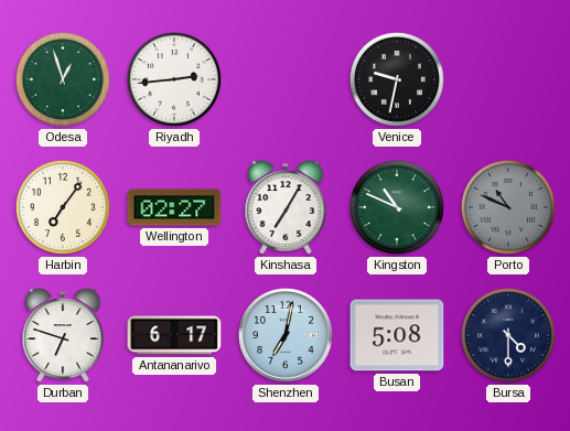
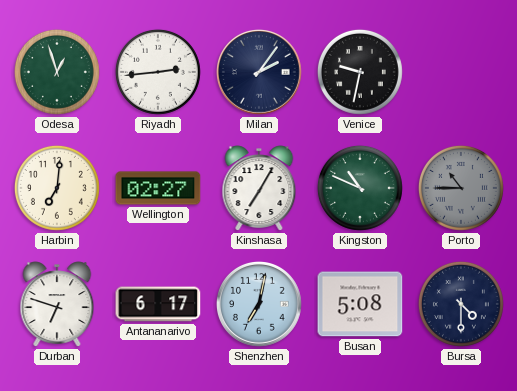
Milan: none -> 2:06
Harbin: 7:06 -> 7:01
Porto: 10:49 -> 10:45
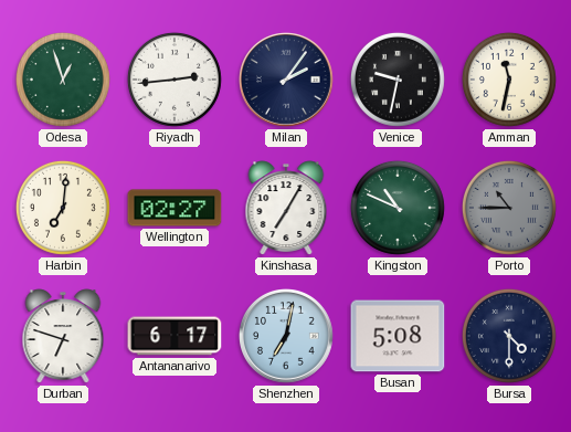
Amman: none -> 11:32
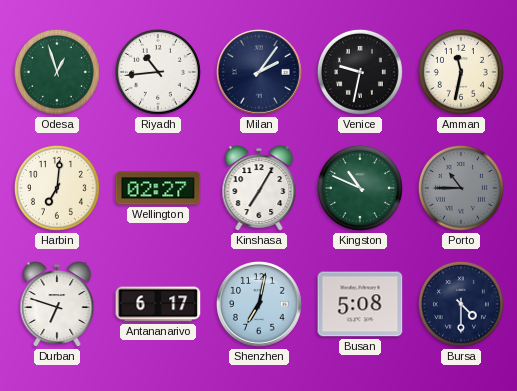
Riyadh: 2:44 -> 10:44
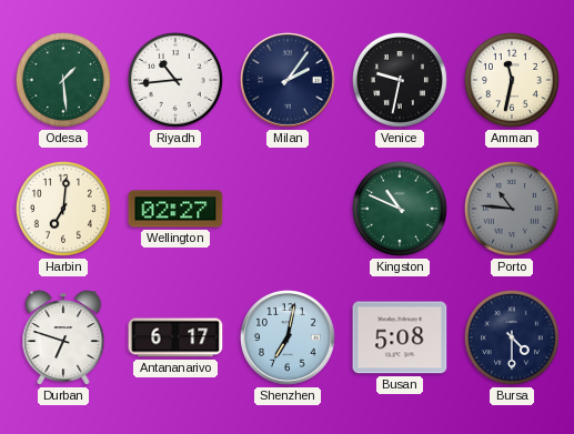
Odesa: 12:57 -> 1:29
Kinshasa: 7:05 -> none
Porto: 10:45 -> 10:46
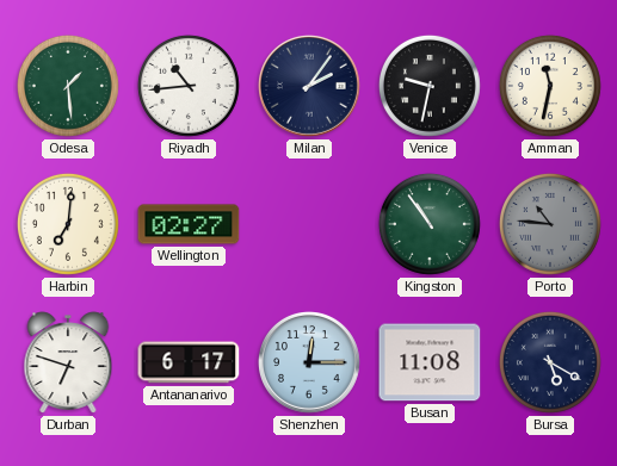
Kingston: 10:49 -> 10:54
Shenzhen: 7:02 -> 12:15
Busan: 5:08 -> 11:08
Bursa: 4:30 -> 5:20
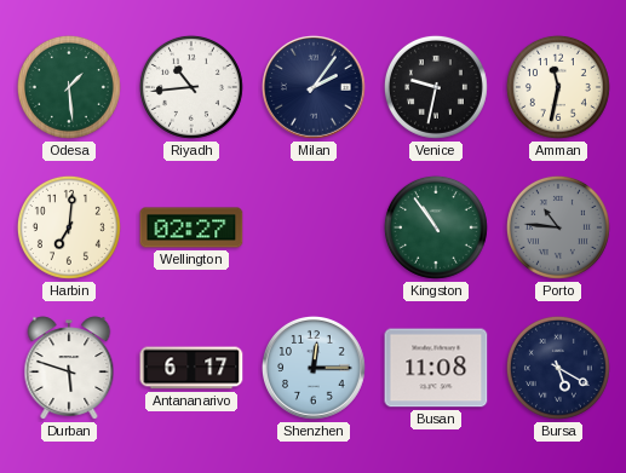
Durban: 6:48 -> 5:48
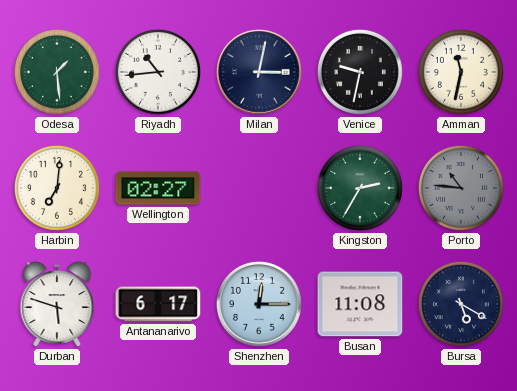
Milan: 2:06 -> 3:02
Kingston: 10:54 -> 2:35
